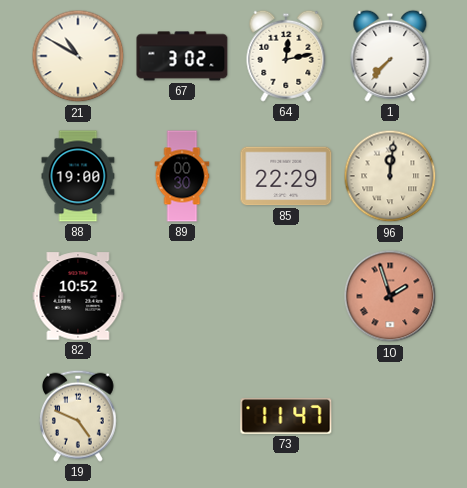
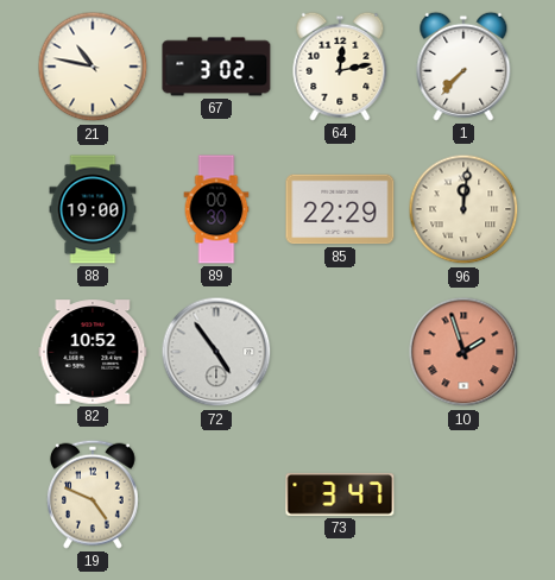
21: 10:50 -> 10:47
72: none -> 4:54
73: 11:47 -> 3:47
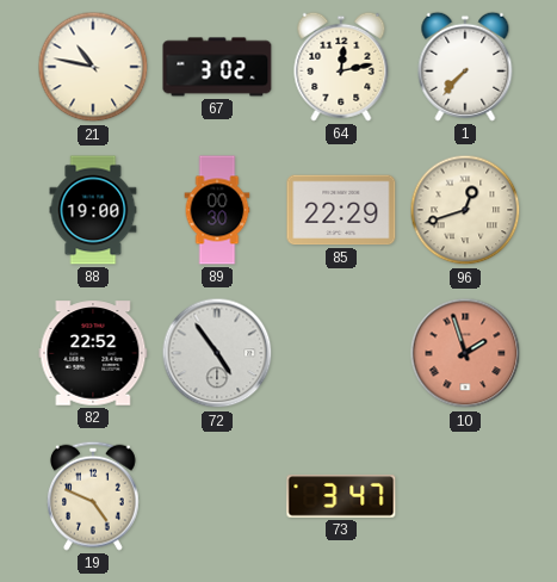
96: 12:01 -> 12:42
82: 10:52 -> 22:52
